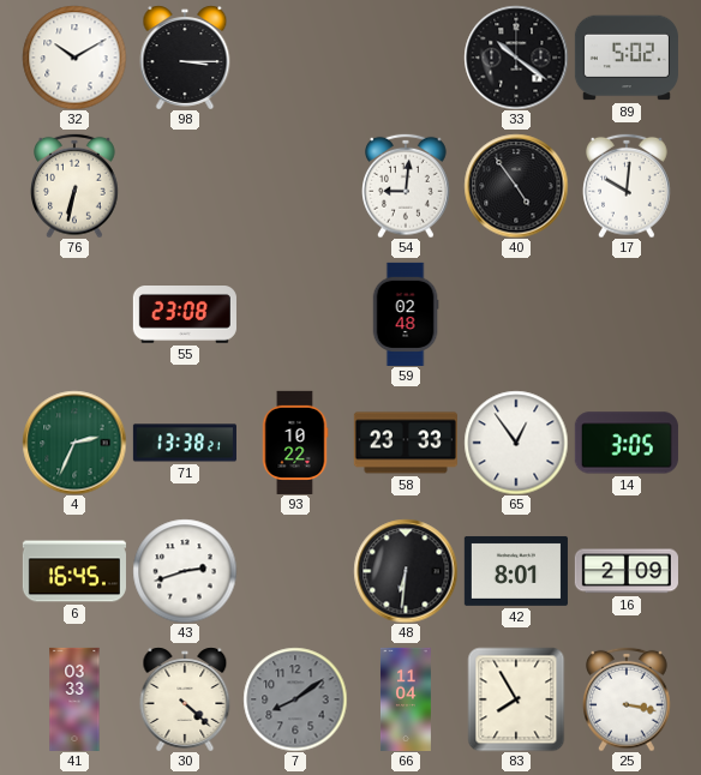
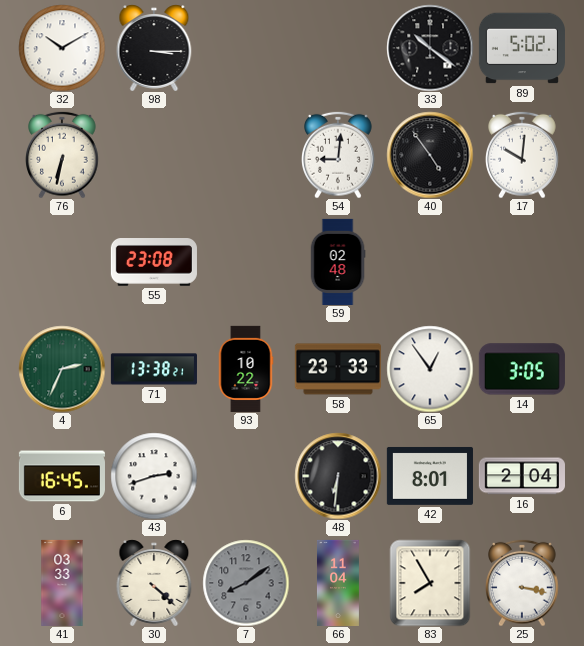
16: 2:09 -> 2:04
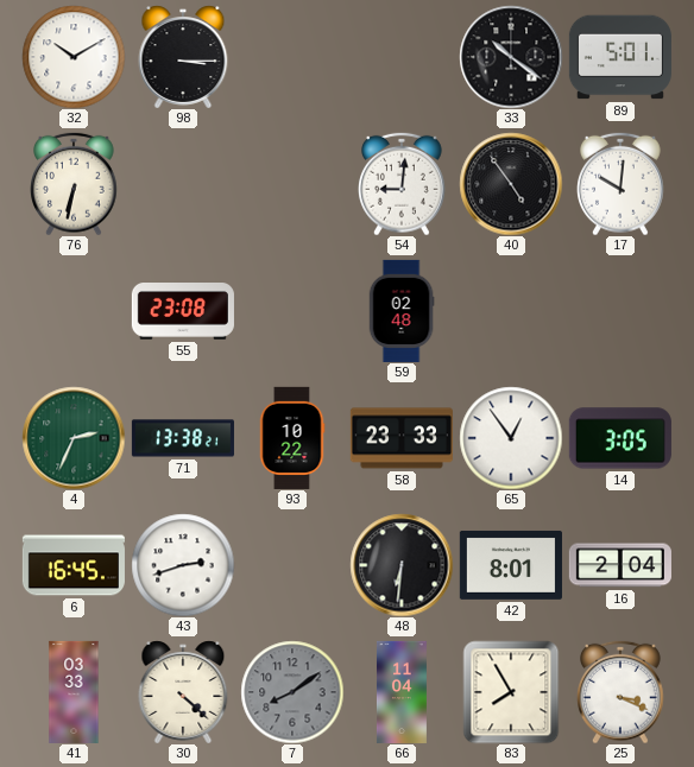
89: 5:02 -> 5:01
25: 3:17 -> 3:19
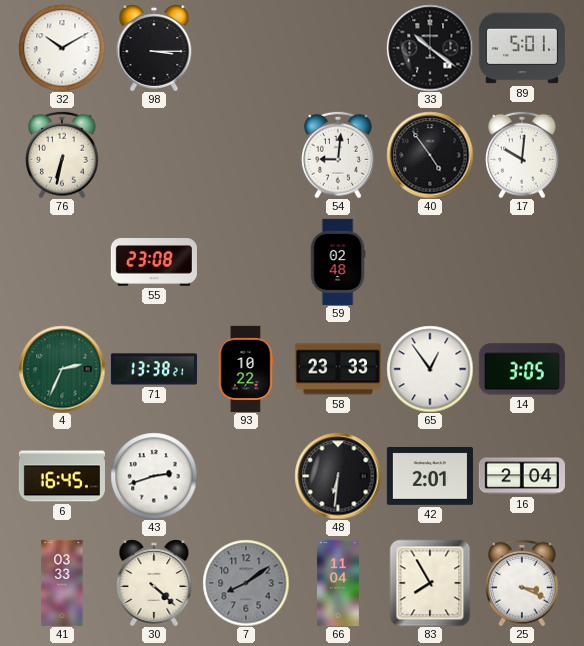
42: 8:01 -> 2:01
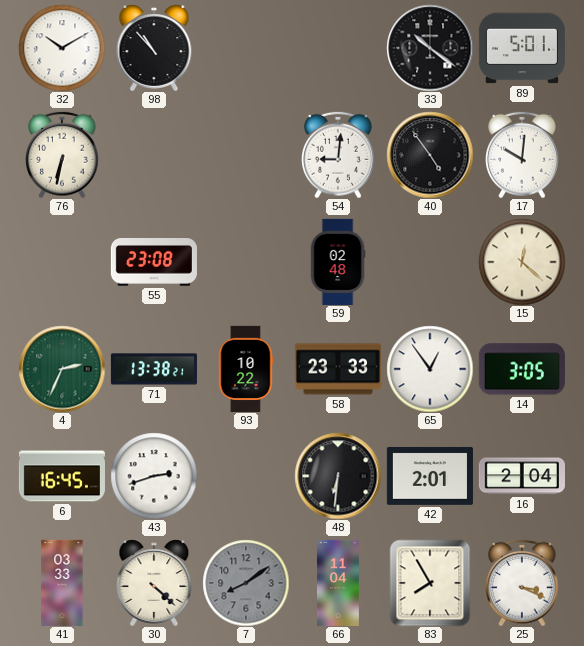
98: 3:15 -> 10:53
15: none -> 12:22
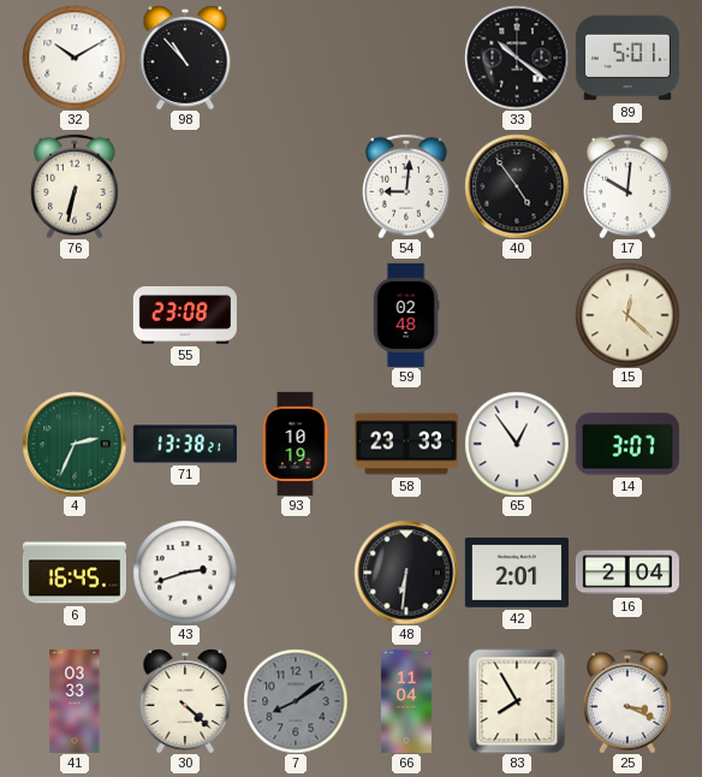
93: 10:22 -> 10:19
14: 3:05 -> 3:07
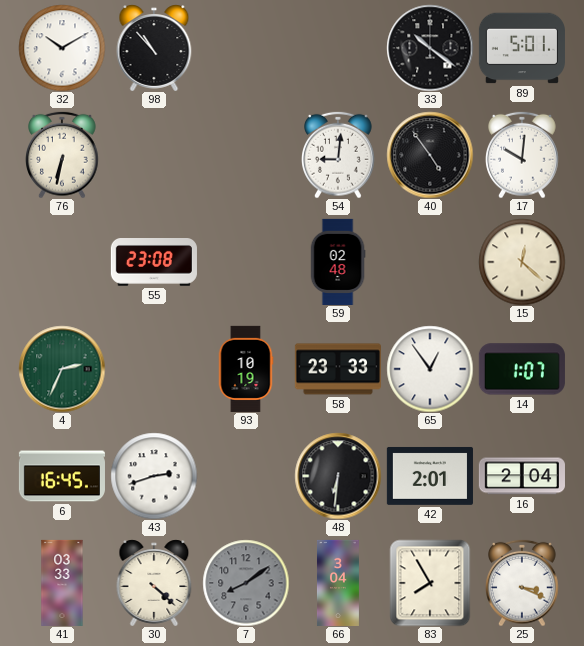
71: 13:38 -> none
14: 3:07 -> 1:07
66: 11:04 -> 3:04
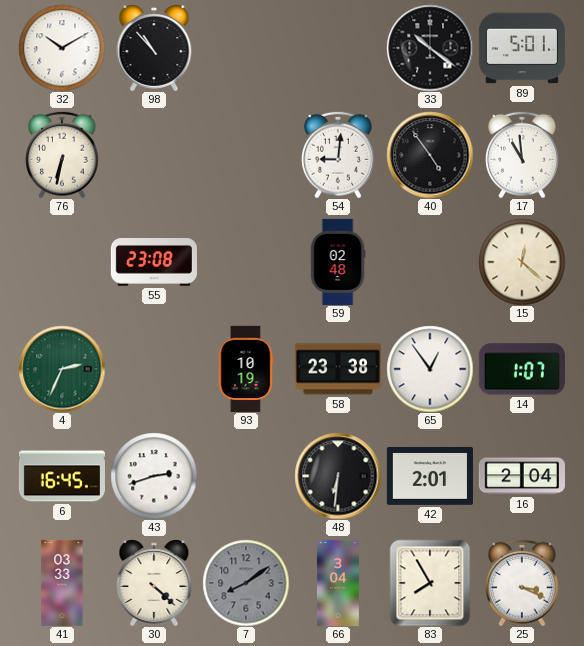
17: 10:01 -> 10:59
58: 23:33 -> 23:38
